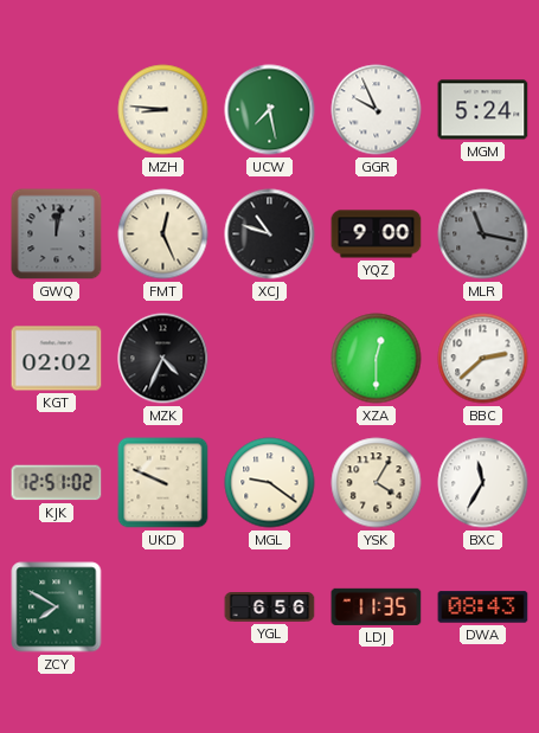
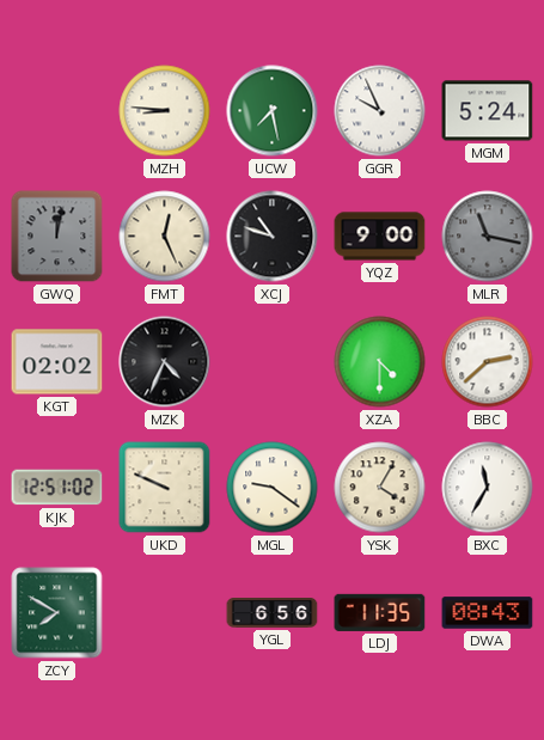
XZA: 12:30 -> 4:30
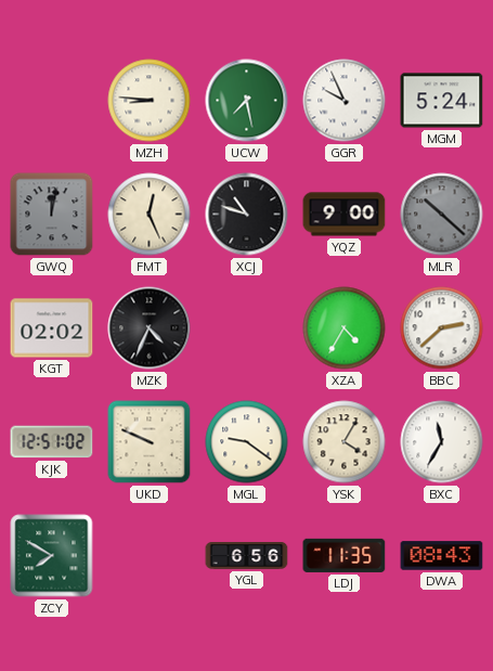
MLR: 11:17 -> 10:22
XZA: 4:30 -> 4:35
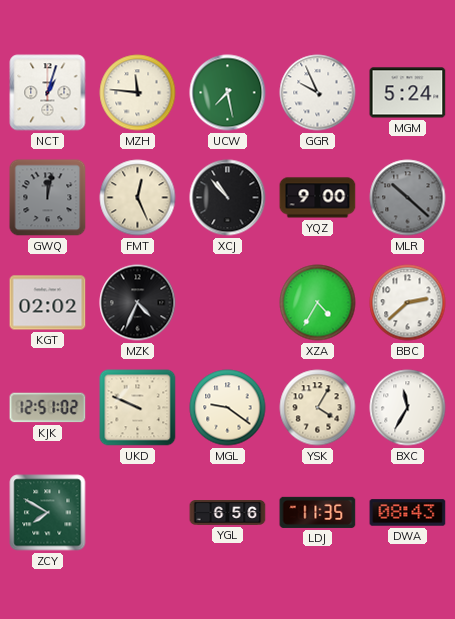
NCT: none -> 1:03
MZH: 8:46 -> 11:46
XCJ: 10:48 -> 10:53
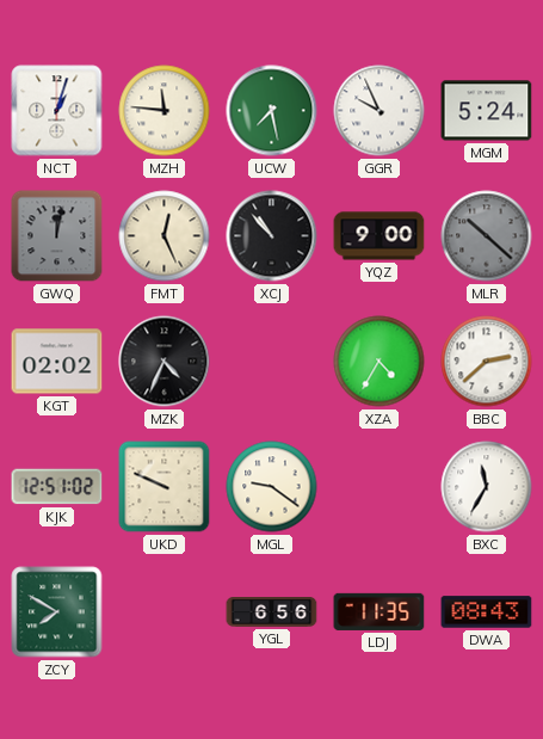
YSK: 4:05 -> none
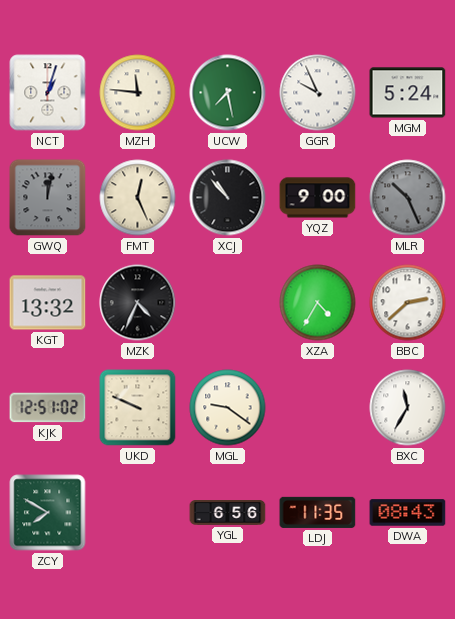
MLR: 10:22 -> 10:26
KGT: 02:02 -> 13:32
